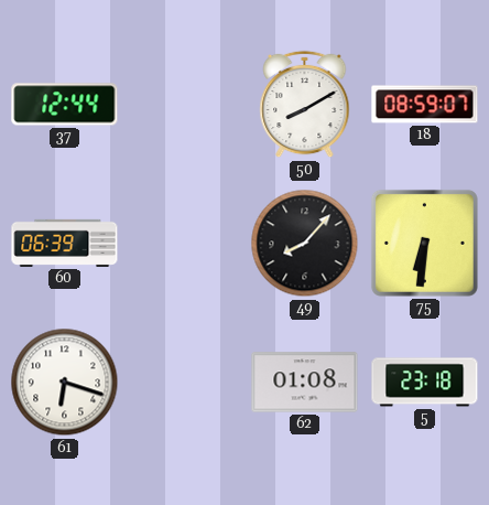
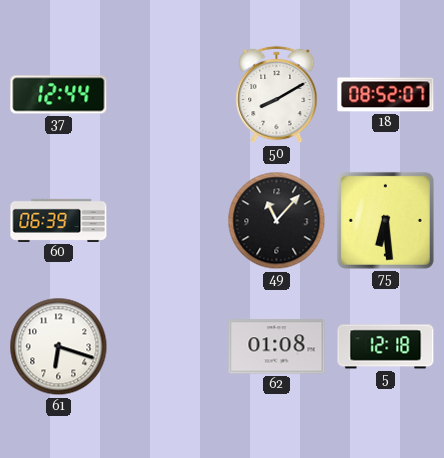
18: 08:59 -> 08:52
49: 8:07 -> 11:07
75: 6:31 -> 6:29
5: 23:18 -> 12:18
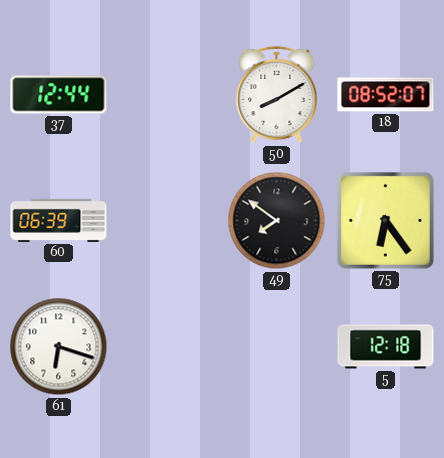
49: 11:07 -> 7:51
75: 6:29 -> 6:24
62: 01:08 -> none
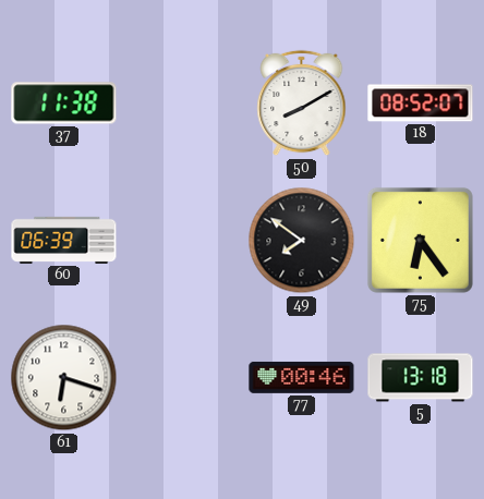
37: 12:44 -> 11:38
77: none -> 00:46
5: 12:18 -> 13:18
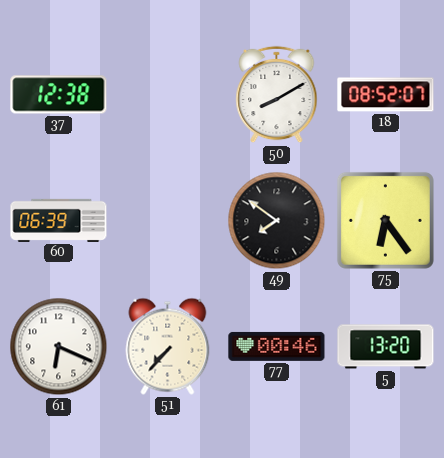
37: 11:38 -> 12:38
61: 6:18 -> 6:19
51: none -> 7:37
5: 13:18 -> 13:20
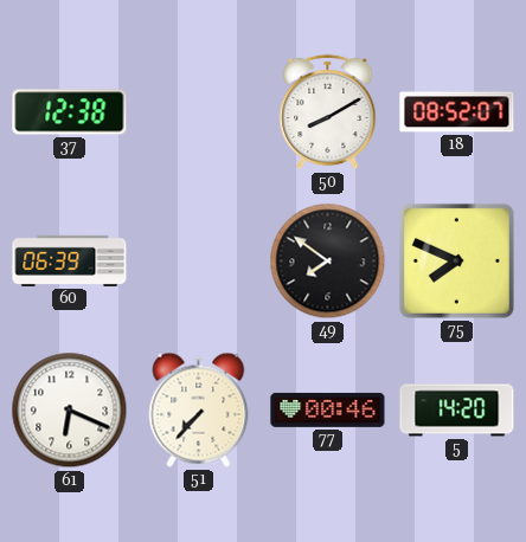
75: 6:24 -> 7:49
5: 13:20 -> 14:20
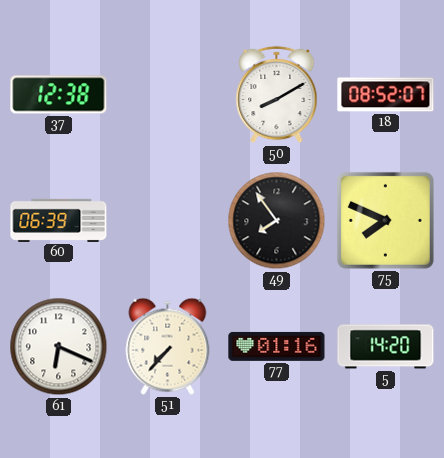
49: 7:51 -> 7:54
77: 00:46 -> 01:16
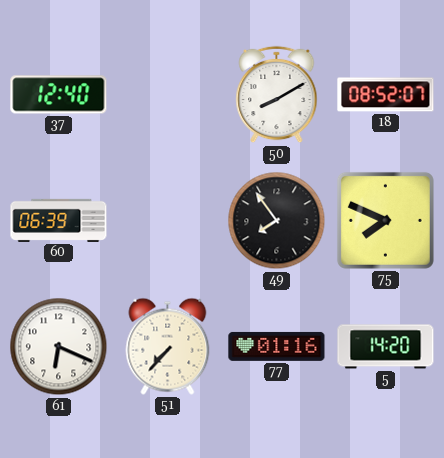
37: 12:38 -> 12:40
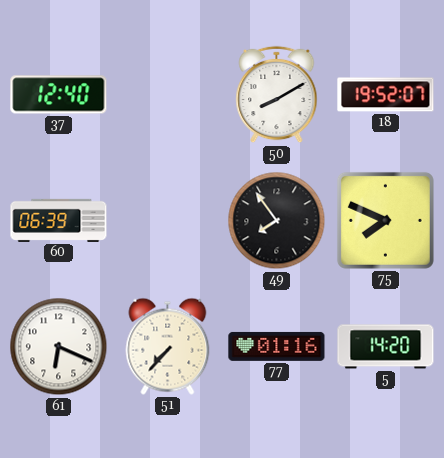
18: 08:52 -> 19:52
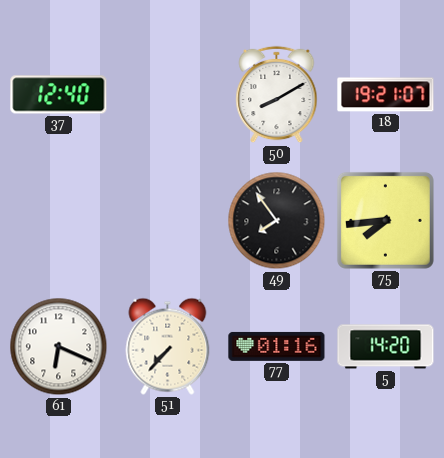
18: 19:52 -> 19:21
60: 06:39 -> none
75: 7:49 -> 7:44
